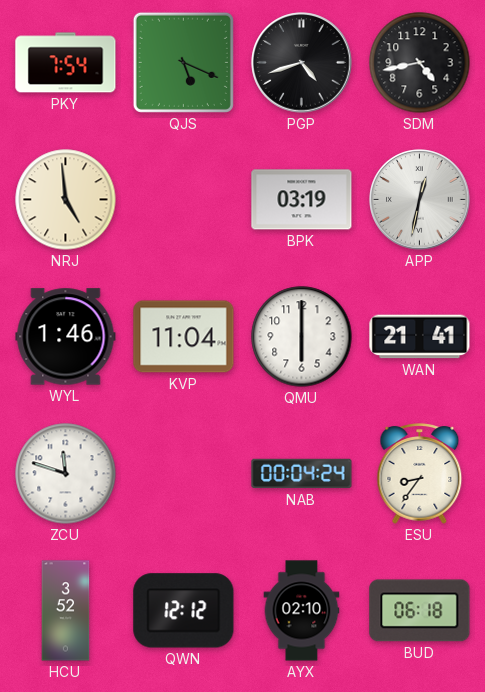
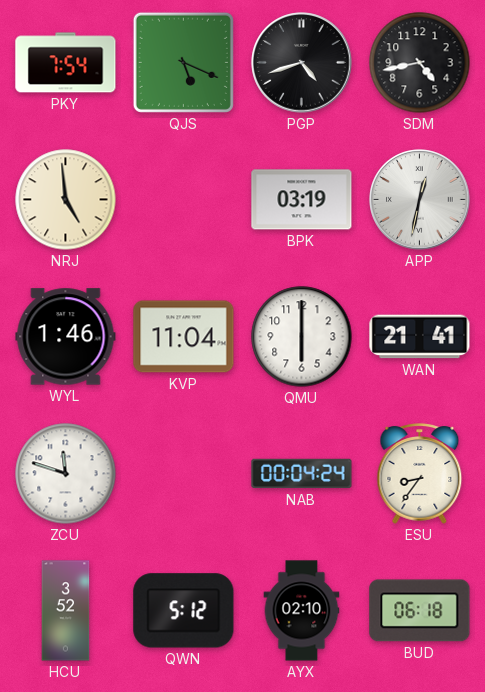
QWN: 12:12 -> 5:12
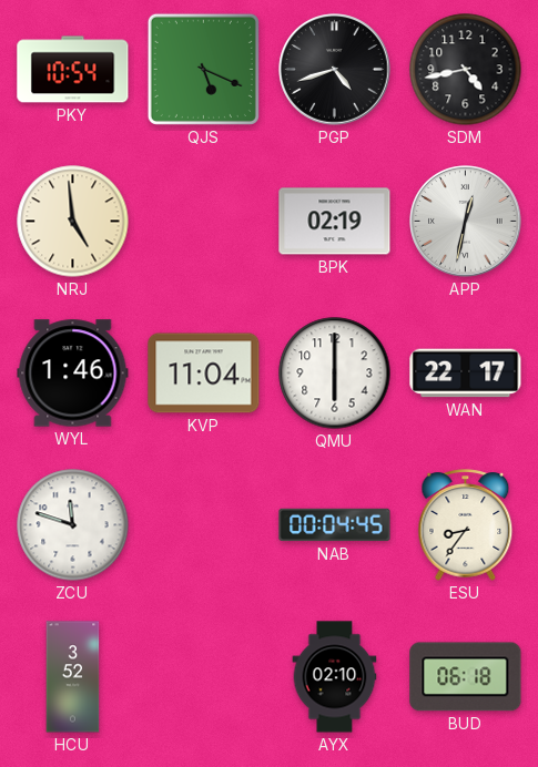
PKY: 7:54 -> 10:54
BPK: 03:19 -> 02:19
WAN: 21:41 -> 22:17
NAB: 00:04:24 -> 00:04:45
QWN: 5:12 -> none
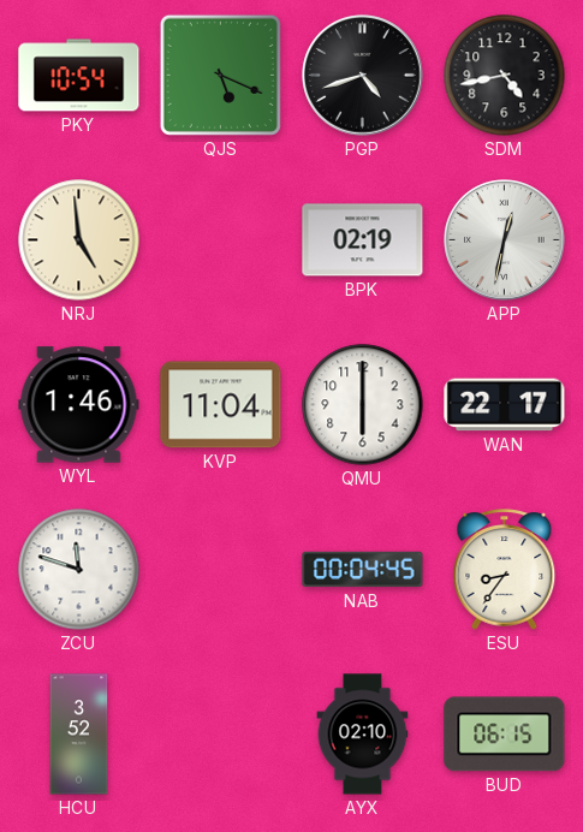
BUD: 06:18 -> 06:15
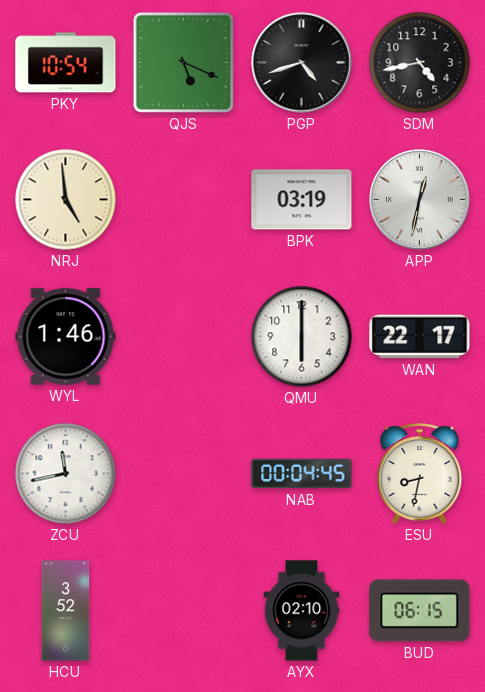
BPK: 02:19 -> 03:19
KVP: 11:04 -> none
ZCU: 11:48 -> 11:43
ESU: 8:36 -> 8:32
